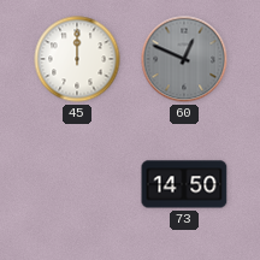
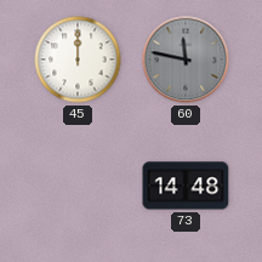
60: 12:49 -> 11:47
73: 14:50 -> 14:48
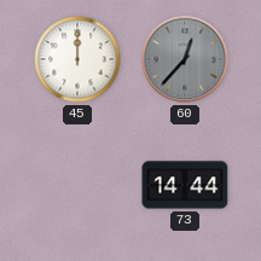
60: 11:47 -> 12:37
73: 14:48 -> 14:44
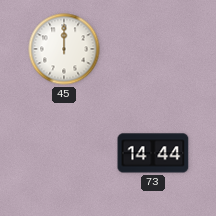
60: 12:37 -> none
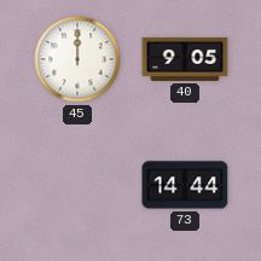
40: none -> 9:05
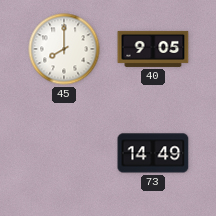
45: 12:00 -> 8:00
73: 14:44 -> 14:49
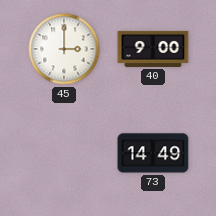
45: 8:00 -> 3:00
40: 9:05 -> 9:00
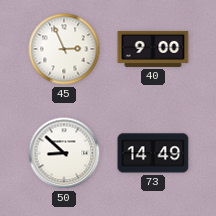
45: 3:00 -> 2:56
50: none -> 8:52
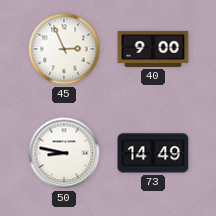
50: 8:52 -> 8:47
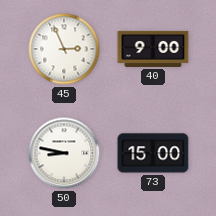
73: 14:49 -> 15:00
